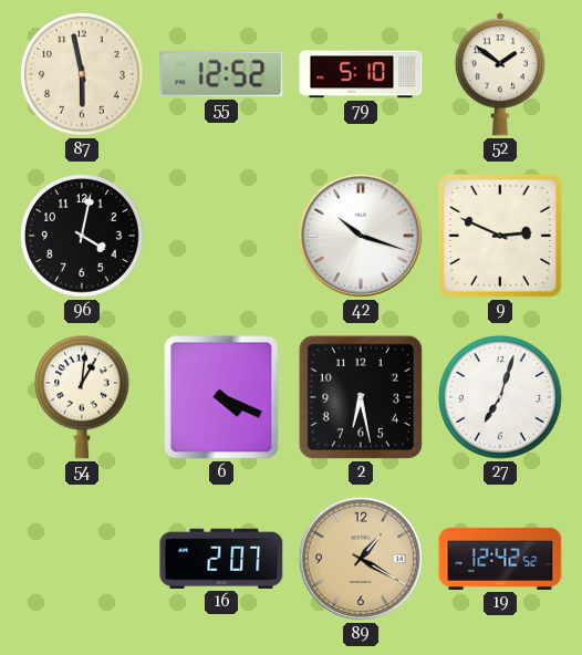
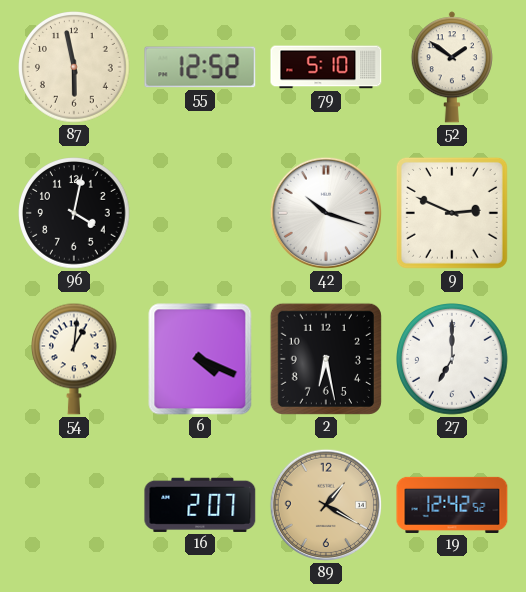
27: 7:03 -> 7:00
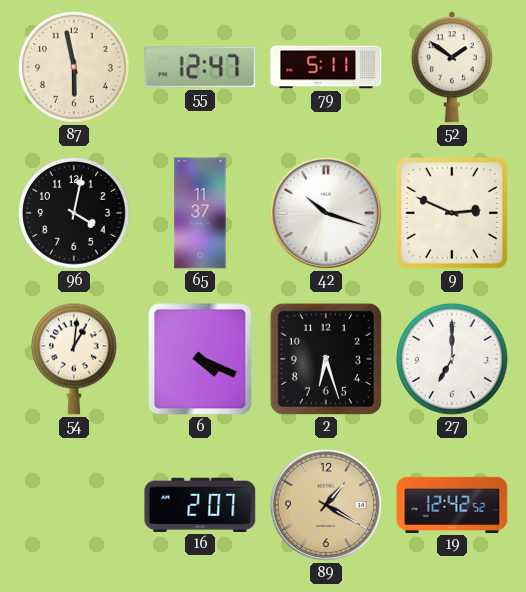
55: 12:52 -> 12:47
79: 5:10 -> 5:11
65: none -> 11:37
2: 6:28 -> 6:27
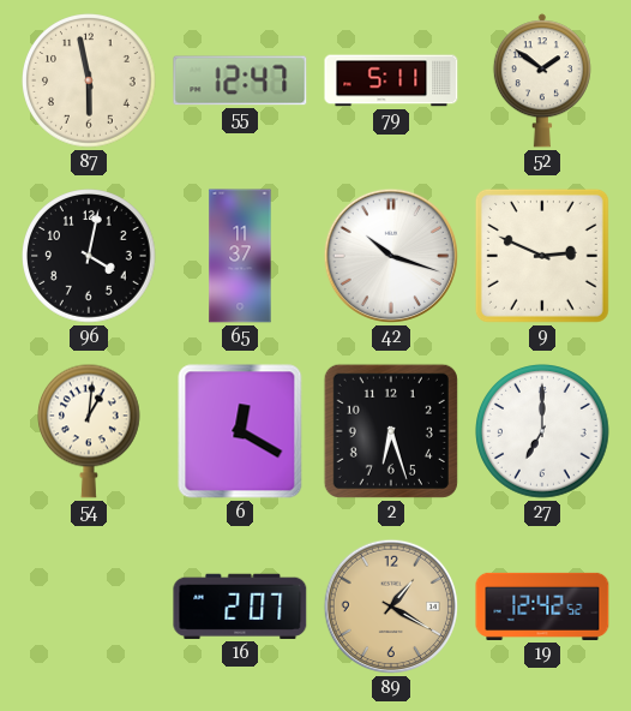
6: 4:19 -> 12:20
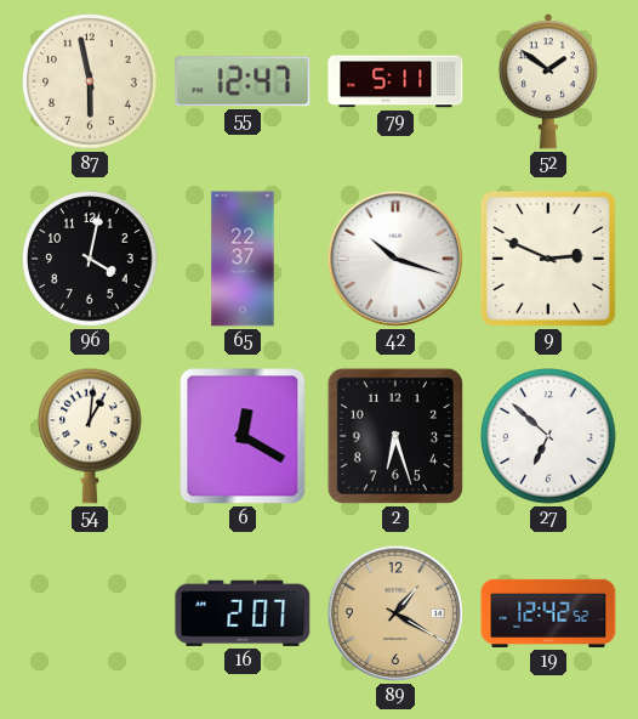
65: 11:37 -> 22:37
27: 7:00 -> 6:52
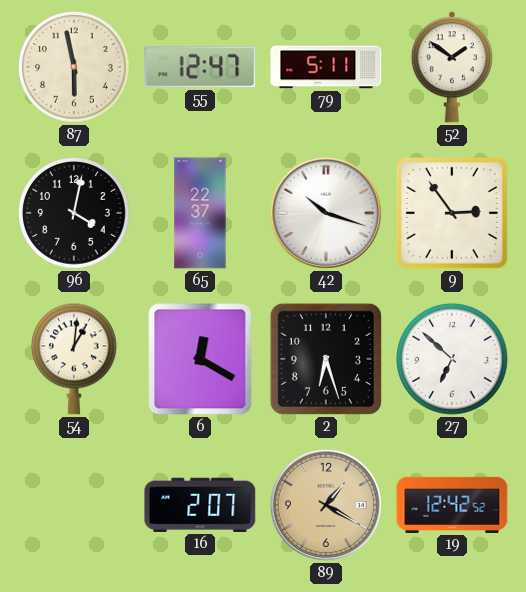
9: 2:49 -> 2:54
